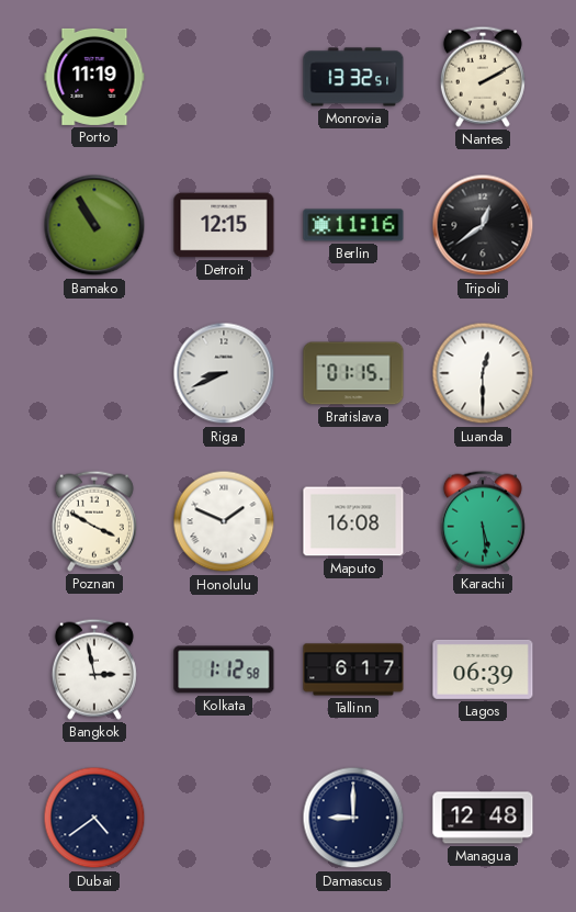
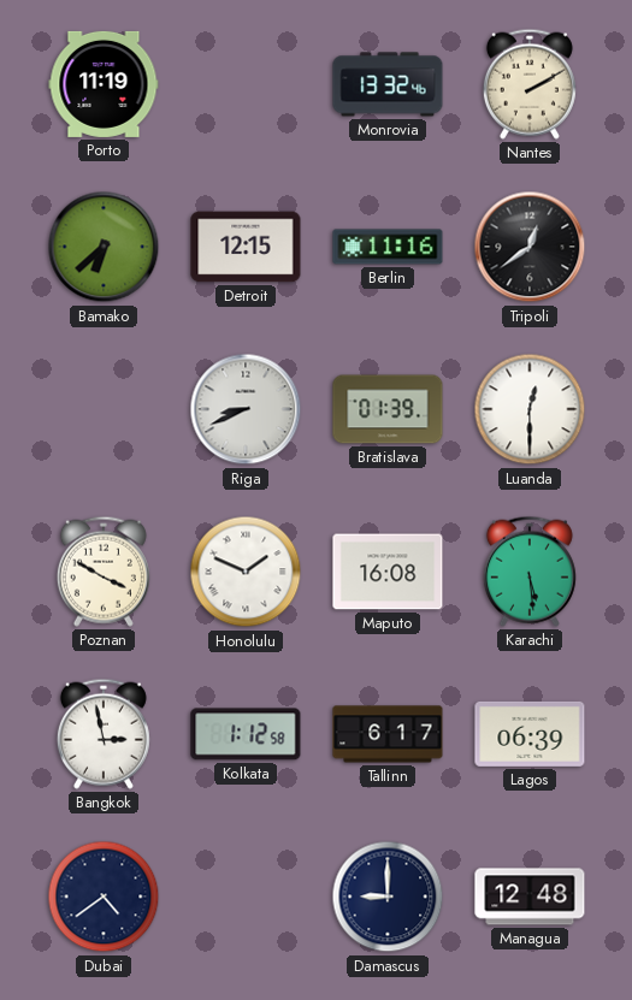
Monrovia: 13:32:51 -> 13:32:46
Bamako: 10:55 -> 6:38
Bratislava: 01:15 -> 01:39
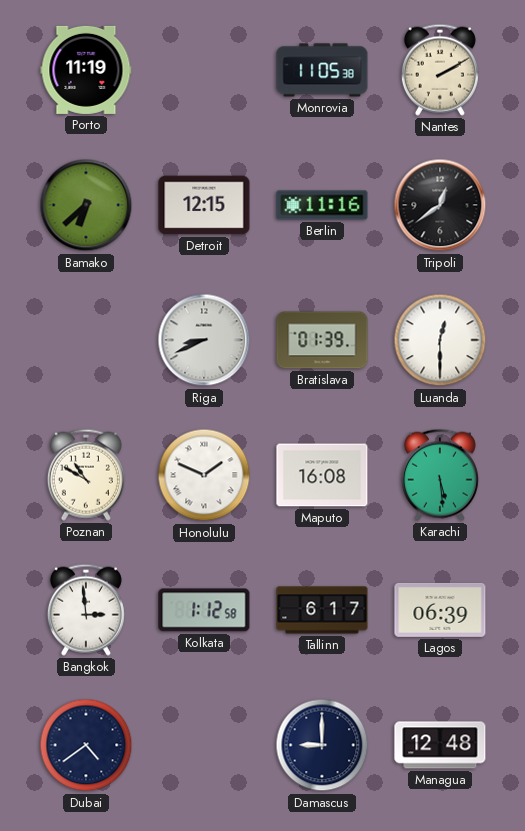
Monrovia: 13:32 -> 11:05
Poznan: 3:50 -> 10:50
Bangkok: 2:58 -> 2:59
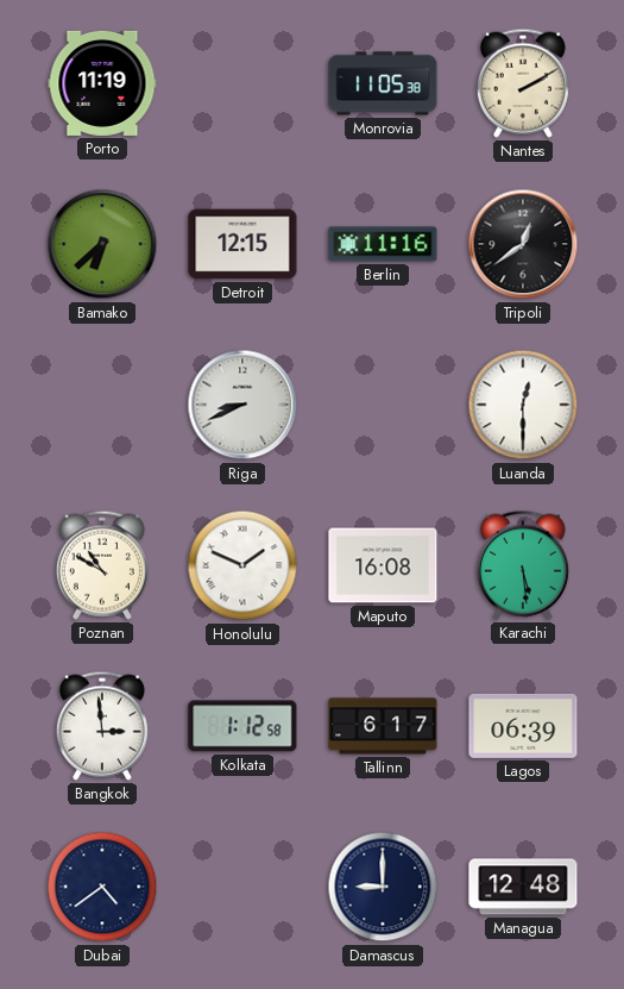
Bratislava: 01:39 -> none
